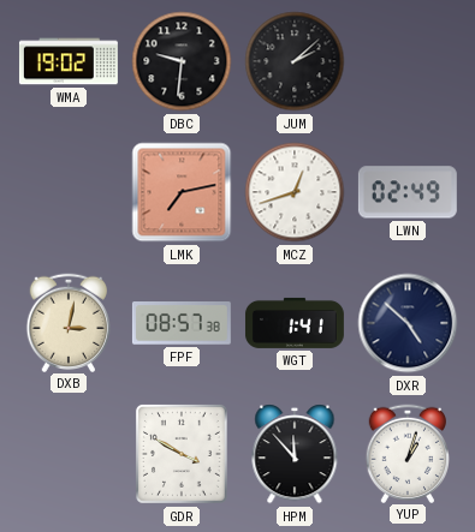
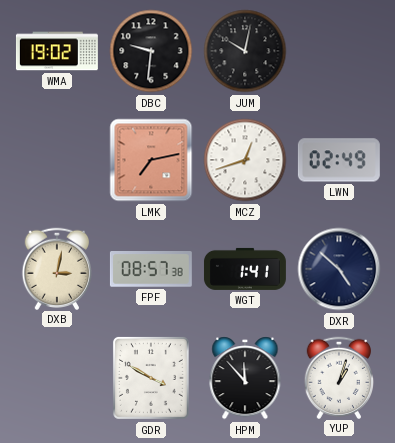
JUM: 2:08 -> 10:02
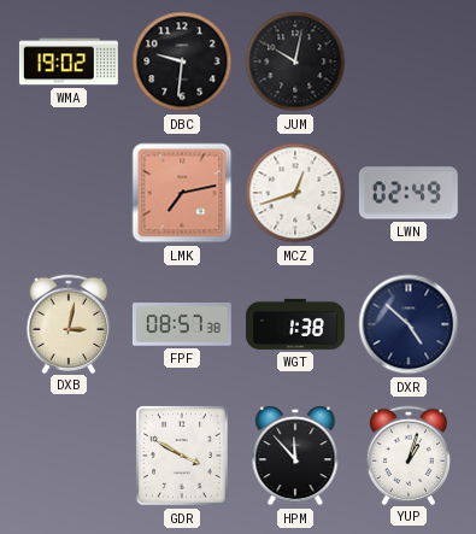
WGT: 1:41 -> 1:38
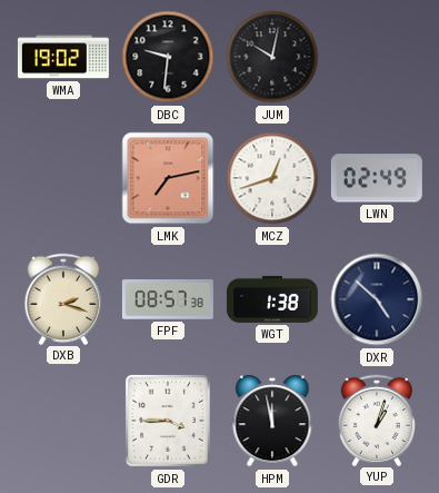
DXB: 3:02 -> 2:18
GDR: 3:50 -> 3:45
HPM: 11:53 -> 11:58
